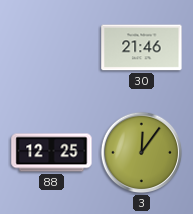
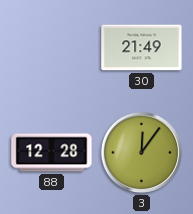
30: 21:46 -> 21:49
88: 12:25 -> 12:28
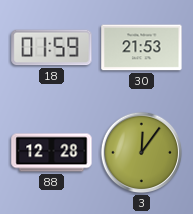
18: none -> 01:59
30: 21:49 -> 21:53
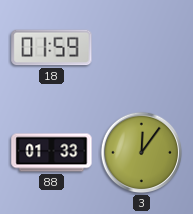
30: 21:53 -> none
88: 12:28 -> 01:33
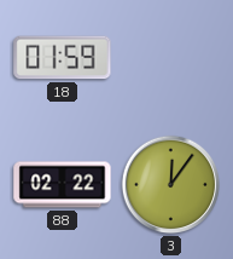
88: 01:33 -> 02:22
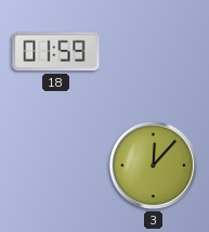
88: 02:22 -> none
3: 12:06 -> 12:07
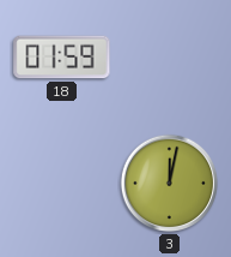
3: 12:07 -> 12:02
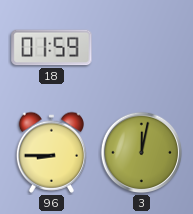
96: none -> 8:45
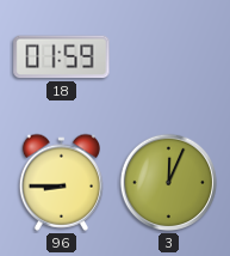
3: 12:02 -> 12:04
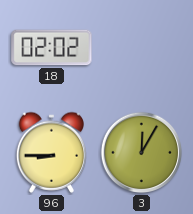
18: 01:59 -> 02:02
3: 12:04 -> 12:05
